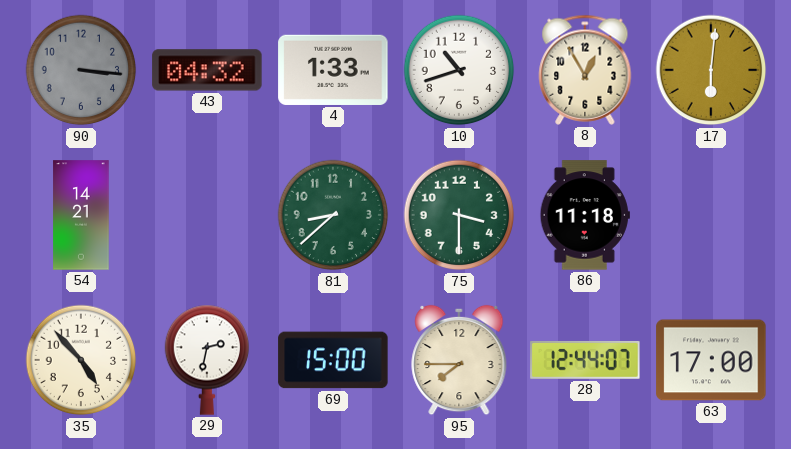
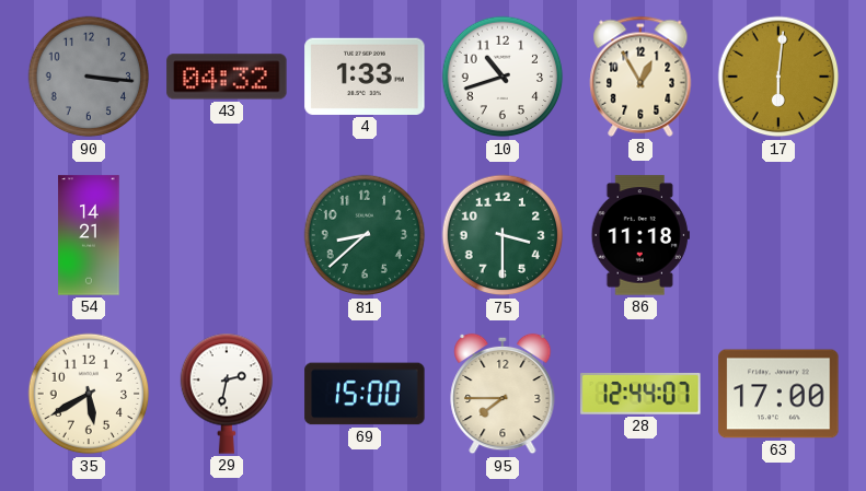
35: 4:53 -> 5:40
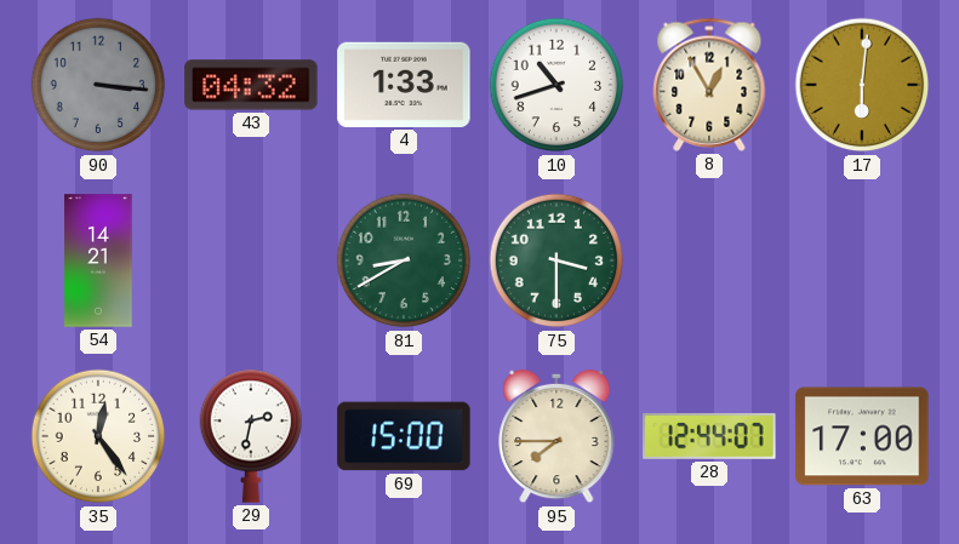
81: 8:38 -> 8:40
86: 11:18 -> none
35: 5:40 -> 12:24
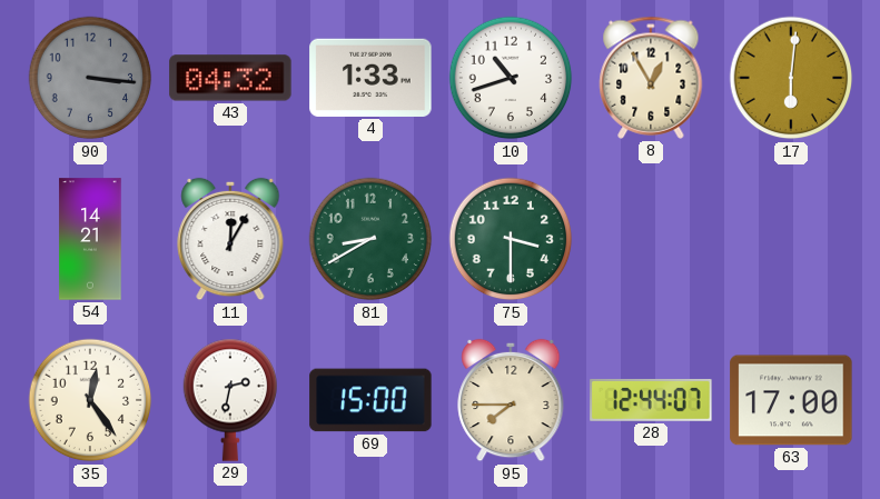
11: none -> 12:05
